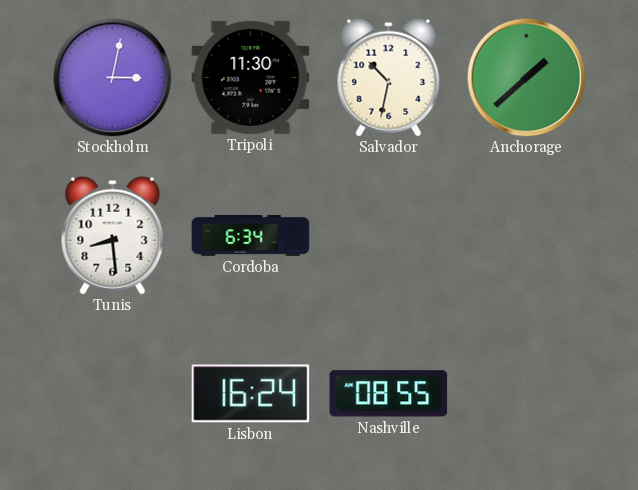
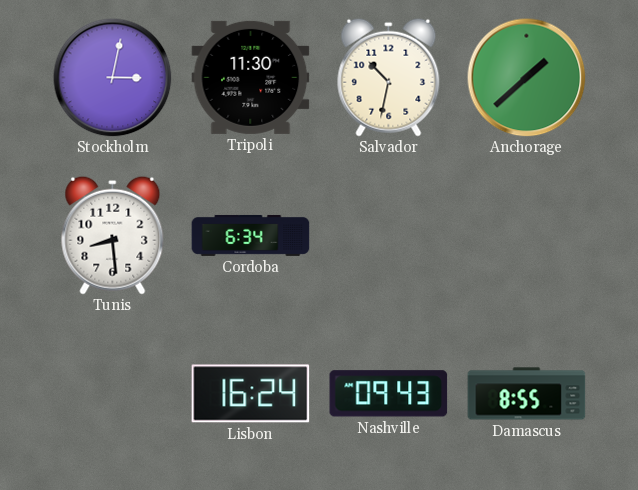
Nashville: 08:55 -> 09:43
Damascus: none -> 8:55
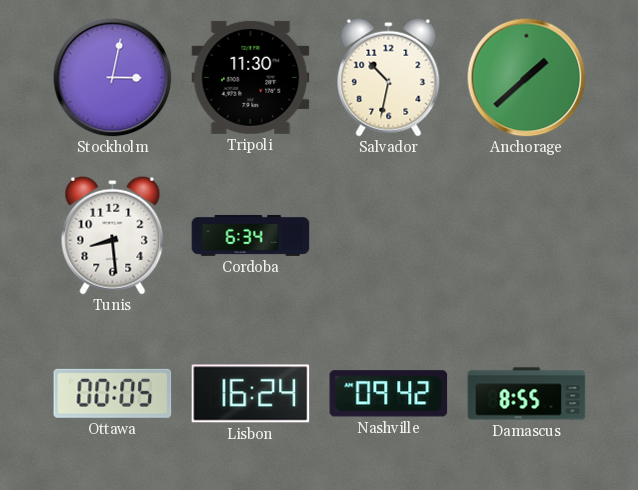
Ottawa: none -> 00:05
Nashville: 09:43 -> 09:42
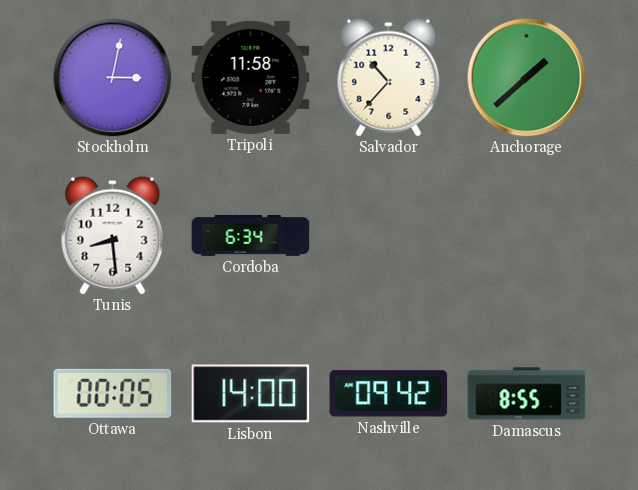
Tripoli: 11:30 -> 11:58
Salvador: 10:32 -> 10:37
Lisbon: 16:24 -> 14:00
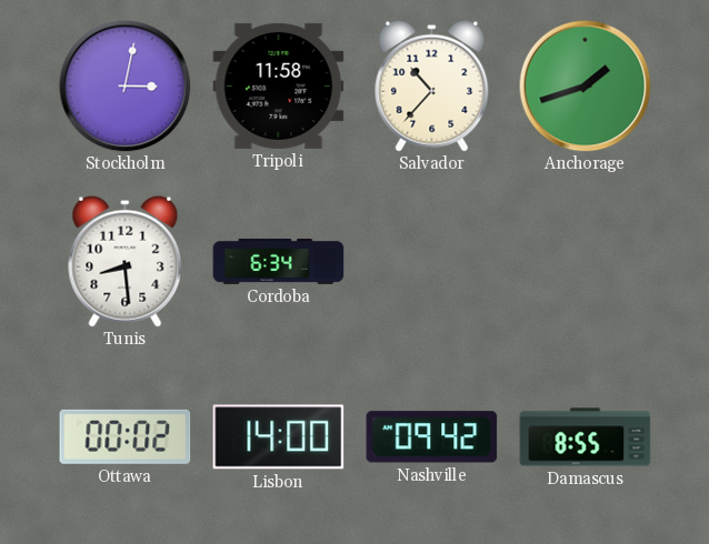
Anchorage: 1:38 -> 1:42
Ottawa: 00:05 -> 00:02
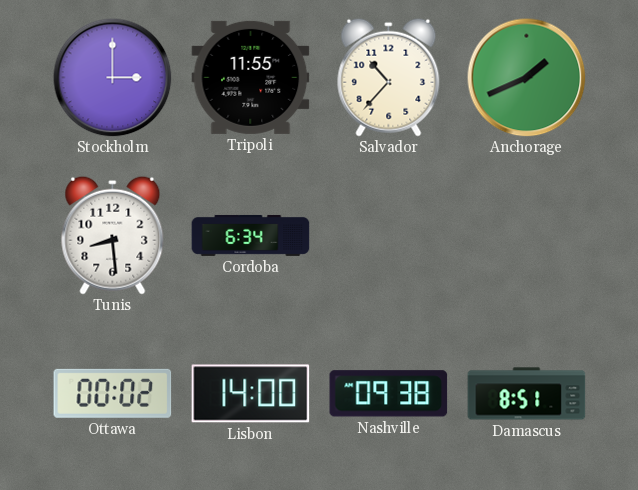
Stockholm: 3:02 -> 3:00
Tripoli: 11:58 -> 11:55
Anchorage: 1:42 -> 1:41
Nashville: 09:42 -> 09:38
Damascus: 8:55 -> 8:51
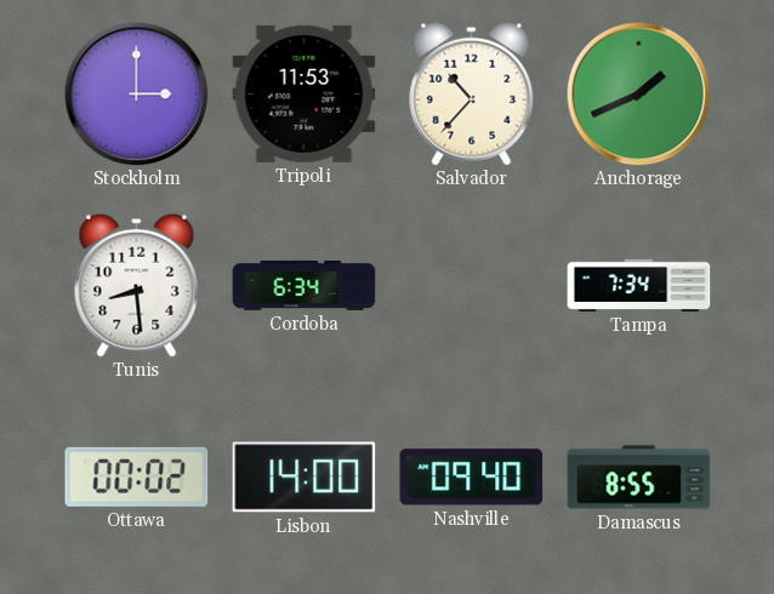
Tripoli: 11:55 -> 11:53
Tampa: none -> 7:34
Nashville: 09:38 -> 09:40
Damascus: 8:51 -> 8:55
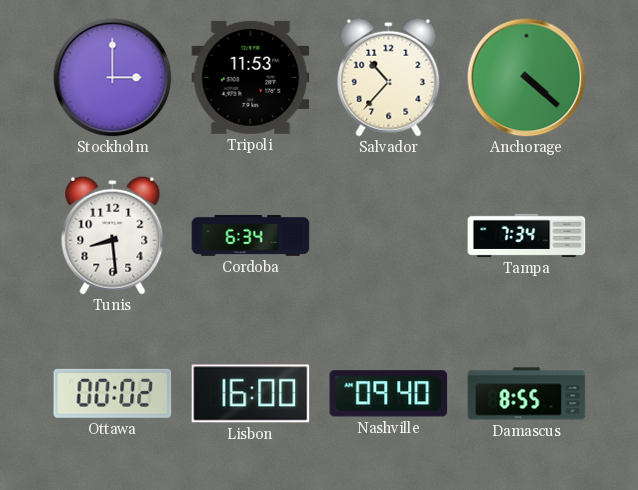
Anchorage: 1:41 -> 4:22
Lisbon: 14:00 -> 16:00
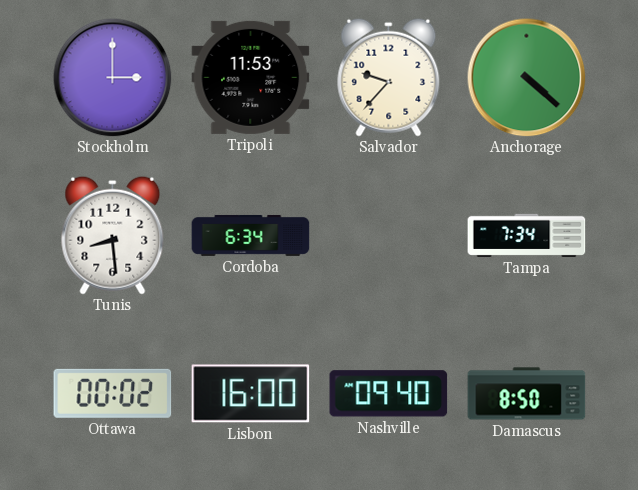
Salvador: 10:37 -> 9:37
Damascus: 8:55 -> 8:50
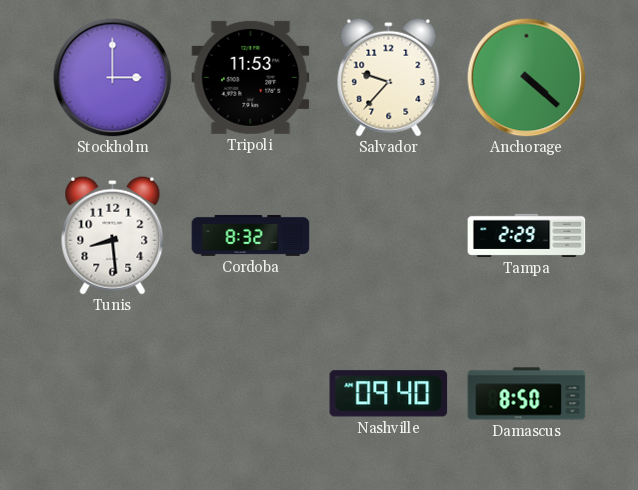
Cordoba: 6:34 -> 8:32
Tampa: 7:34 -> 2:29
Ottawa: 00:02 -> none
Lisbon: 16:00 -> none
